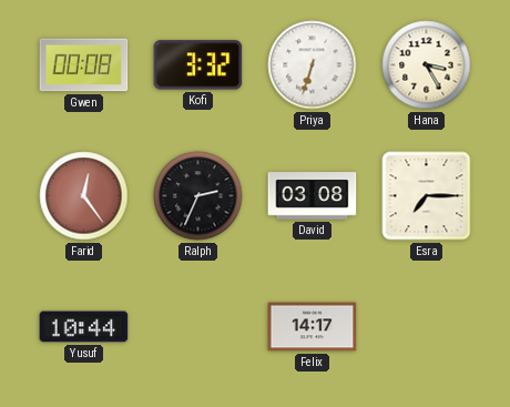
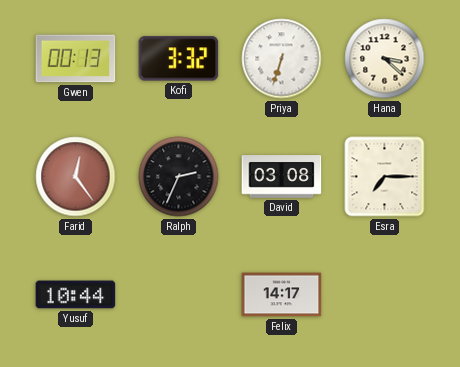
Gwen: 00:08 -> 00:13
Hana: 3:25 -> 3:22
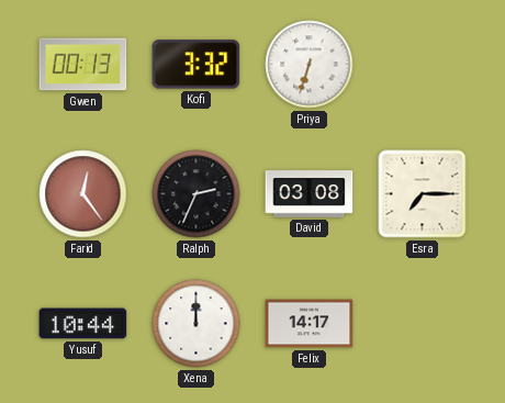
Hana: 3:22 -> none
Xena: none -> 12:00
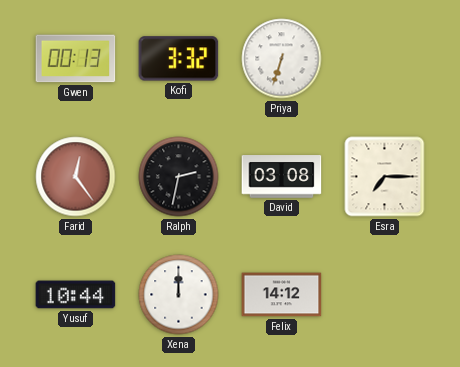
Ralph: 2:34 -> 2:32
Felix: 14:17 -> 14:12
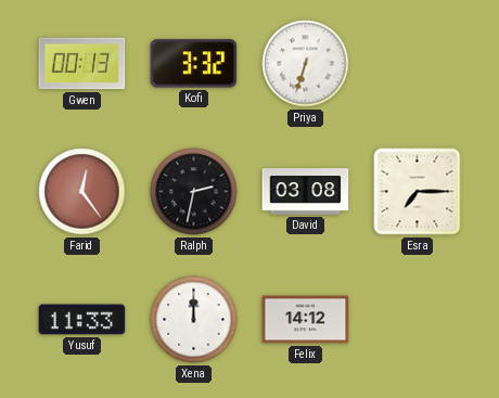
Yusuf: 10:44 -> 11:33
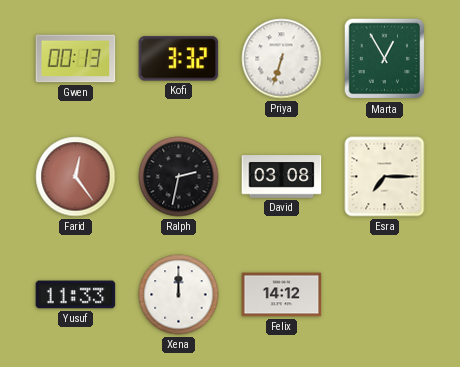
Marta: none -> 12:55
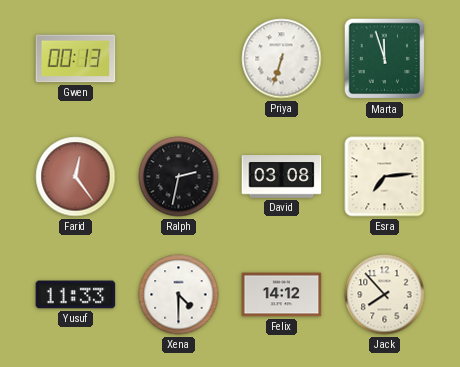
Kofi: 3:32 -> none
Marta: 12:55 -> 11:57
Esra: 7:15 -> 7:14
Xena: 12:00 -> 4:30
Jack: none -> 7:53
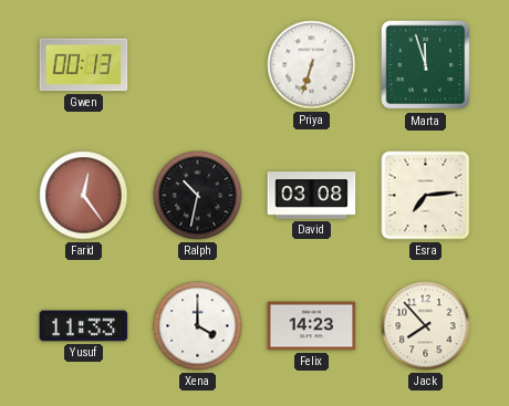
Ralph: 2:32 -> 10:32
Xena: 4:30 -> 4:00
Felix: 14:12 -> 14:23
